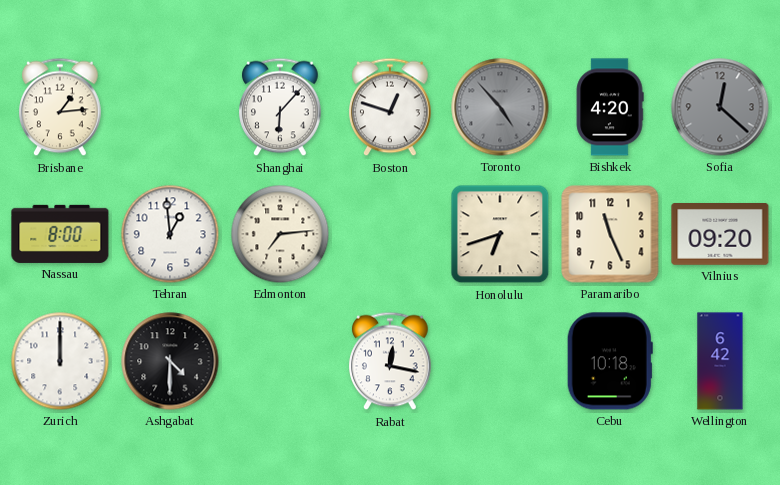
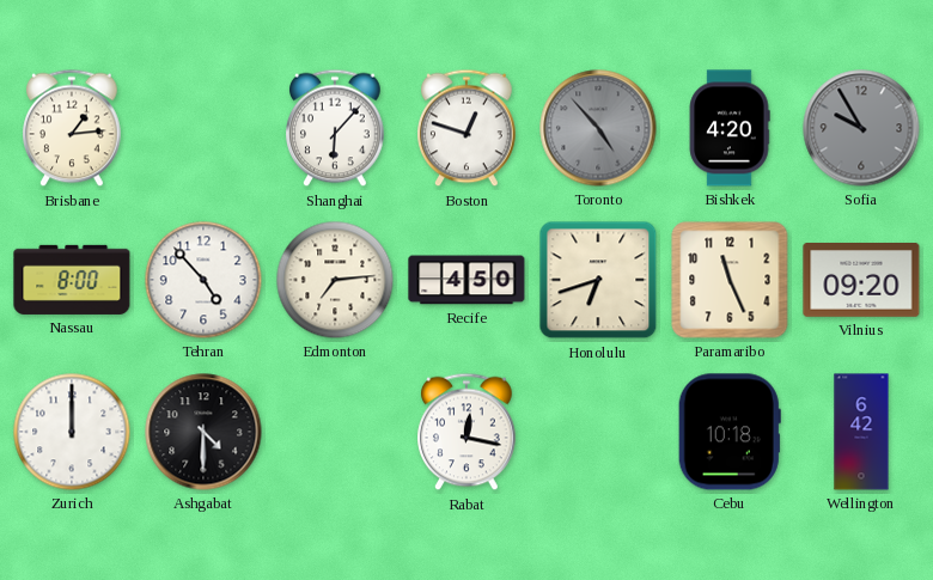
Sofia: 12:22 -> 9:55
Tehran: 12:59 -> 4:53
Recife: none -> 4:50
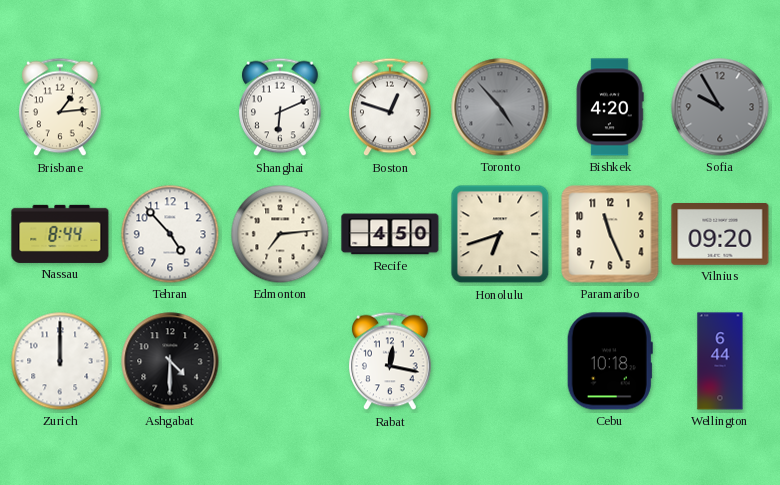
Shanghai: 6:07 -> 6:11
Nassau: 8:00 -> 8:44
Wellington: 6:42 -> 6:44
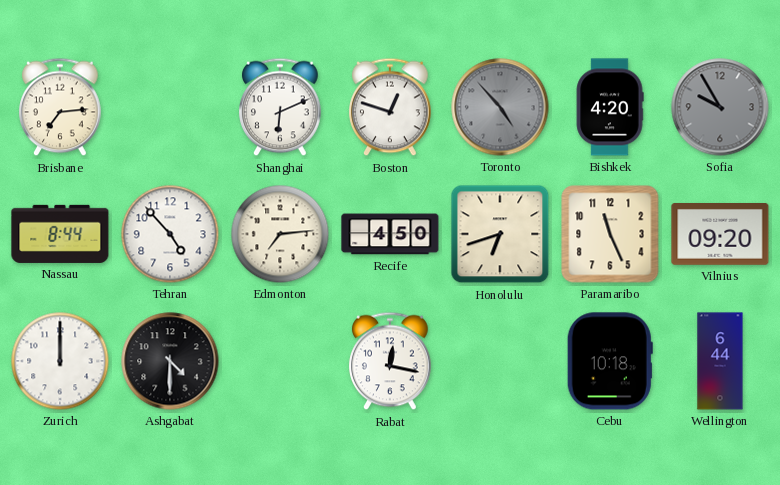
Brisbane: 1:14 -> 7:14
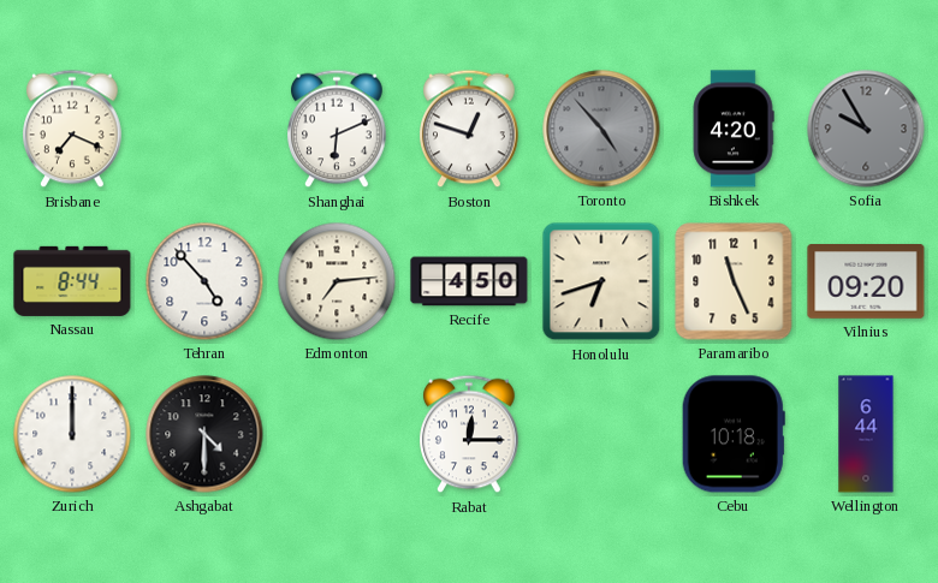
Brisbane: 7:14 -> 7:19
Rabat: 12:17 -> 12:15
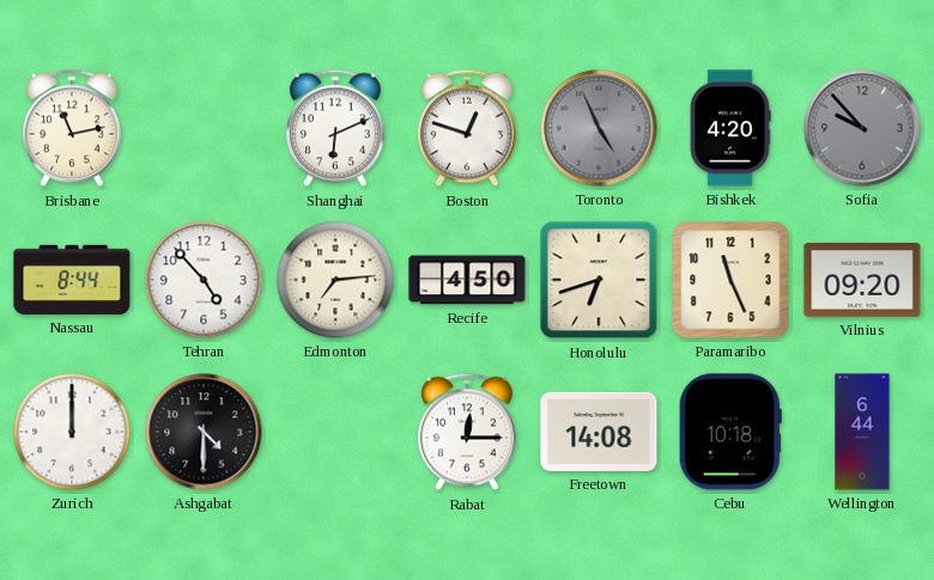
Brisbane: 7:19 -> 11:13
Toronto: 4:53 -> 4:56
Sofia: 9:55 -> 9:53
Freetown: none -> 14:08
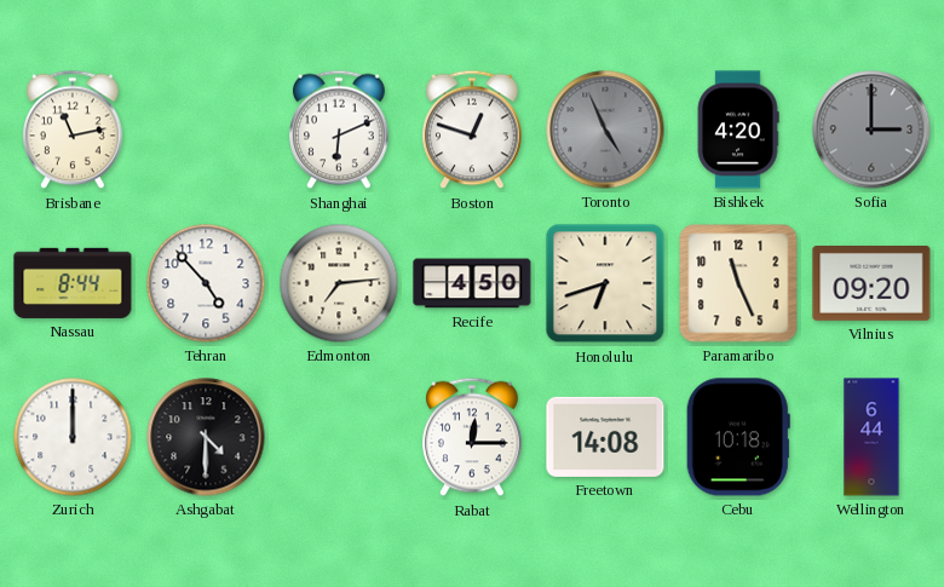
Sofia: 9:53 -> 3:00
